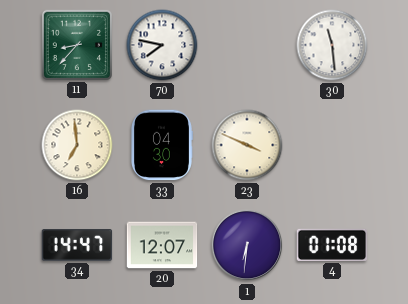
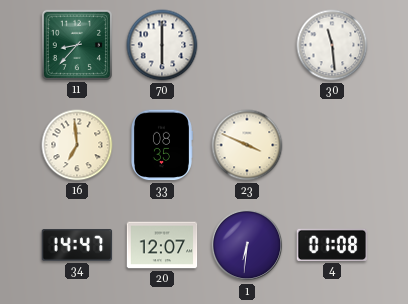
70: 7:47 -> 6:00
33: 04:30 -> 08:35
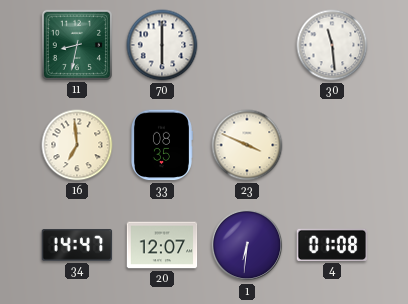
11: 8:37 -> 8:32
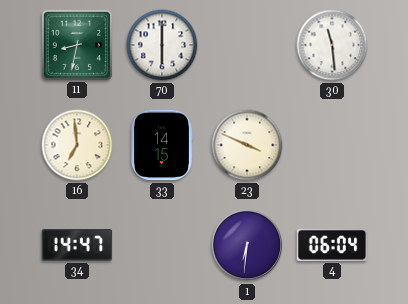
33: 08:35 -> 14:15
20: 12:07 -> none
4: 01:08 -> 06:04
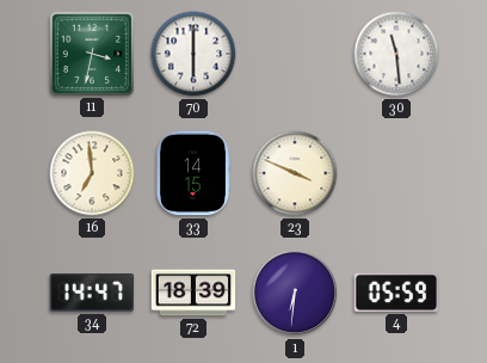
11: 8:32 -> 3:32
72: none -> 18:39
4: 06:04 -> 05:59
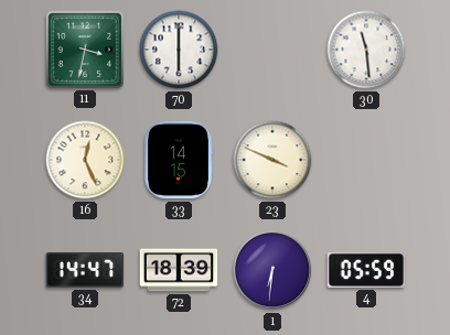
16: 6:59 -> 12:26
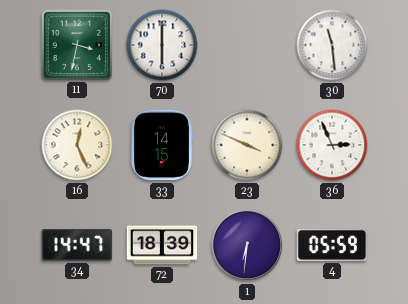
36: none -> 2:56
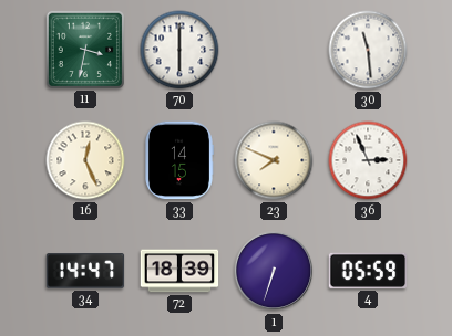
23: 3:49 -> 7:49
1: 6:31 -> 6:33
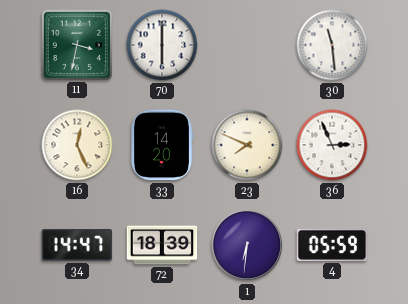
33: 14:15 -> 14:20
1: 6:33 -> 6:31
